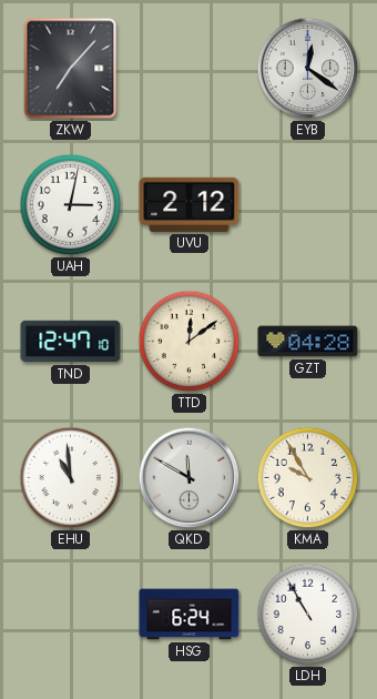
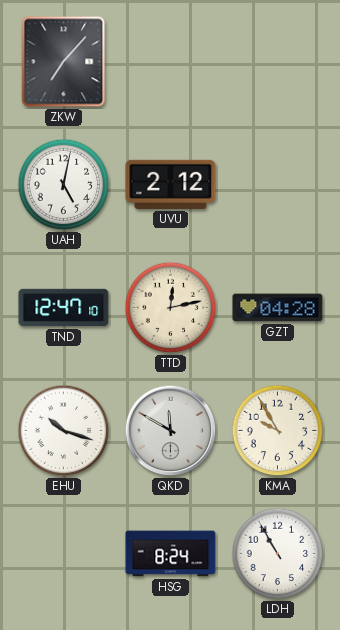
EYB: 12:21 -> none
UAH: 3:02 -> 5:02
TTD: 12:09 -> 12:13
EHU: 10:59 -> 10:18
HSG: 6:24 -> 8:24
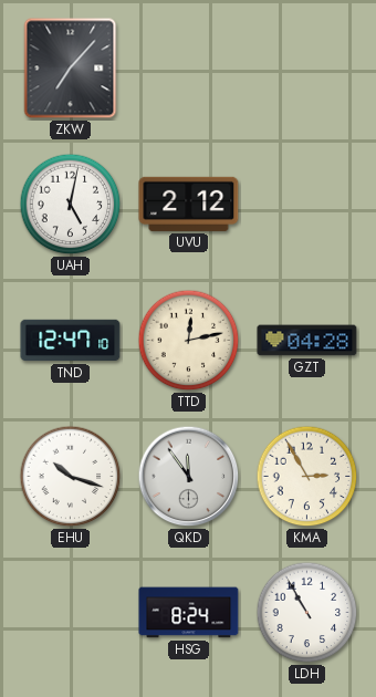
QKD: 11:50 -> 11:54
KMA: 9:55 -> 2:55
